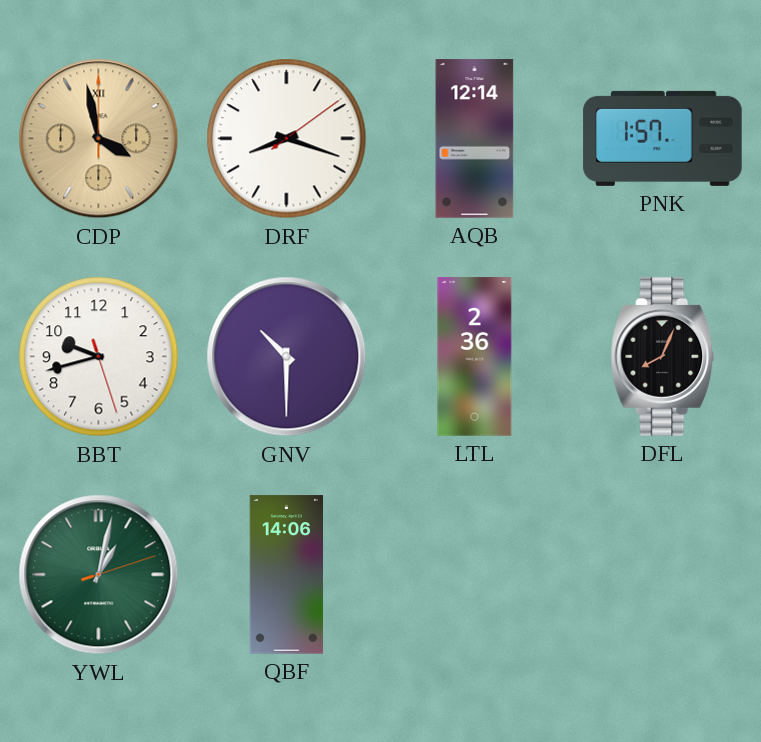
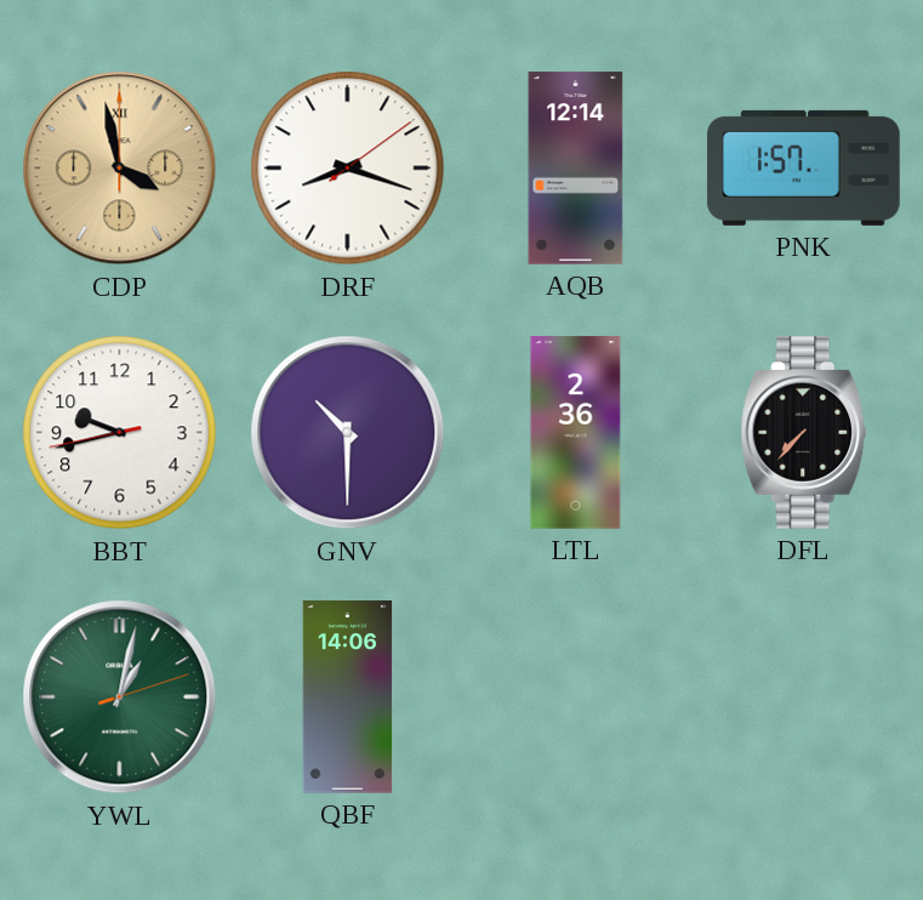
BBT: 9:42:27 -> 9:42:43
DFL: 8:04 -> 7:37
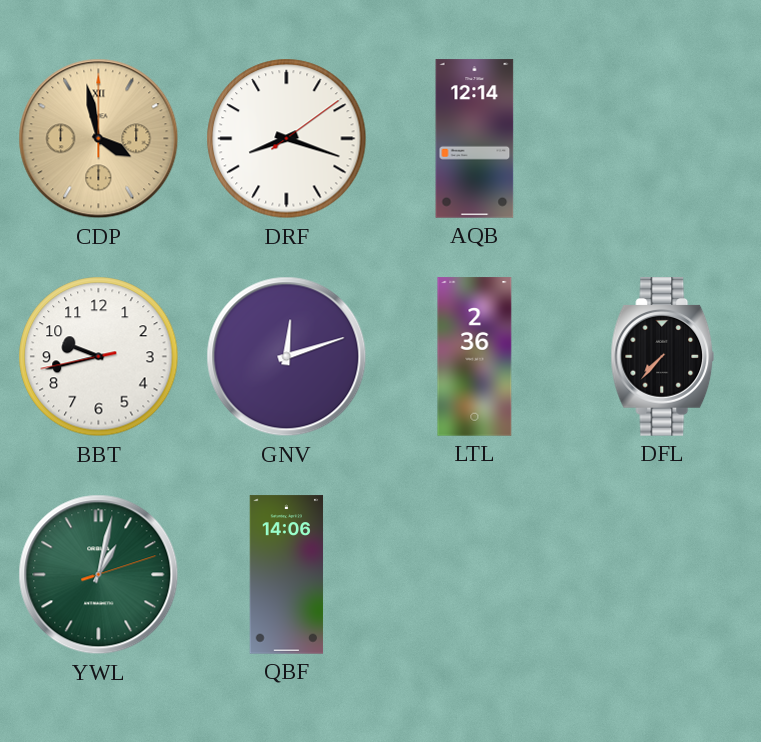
PNK: 1:57 -> none
GNV: 10:30 -> 12:12
